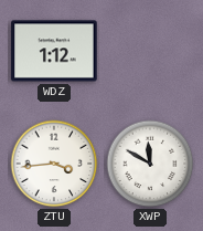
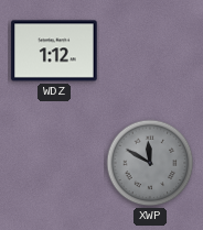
ZTU: 3:44 -> none
XWP dial: white -> grey
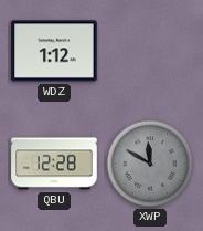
QBU: none -> 12:28
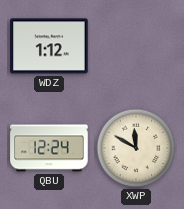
QBU: 12:28 -> 12:24
XWP dial: grey -> cream
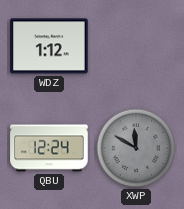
XWP dial: cream -> grey
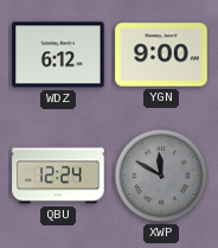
WDZ: 1:12 -> 6:12
YGN: none -> 9:00
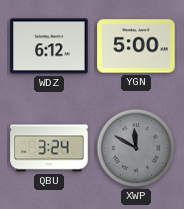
YGN: 9:00 -> 5:00
QBU: 12:24 -> 3:24
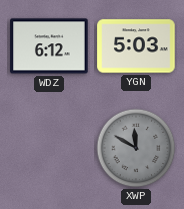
YGN: 5:00 -> 5:03
QBU: 3:24 -> none
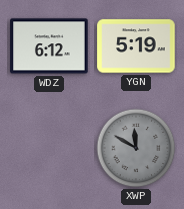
YGN: 5:03 -> 5:19
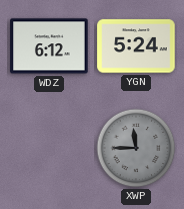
YGN: 5:19 -> 5:24
XWP: 11:50 -> 11:45
